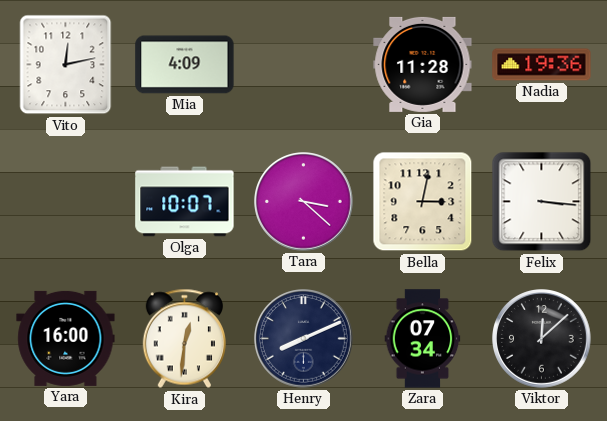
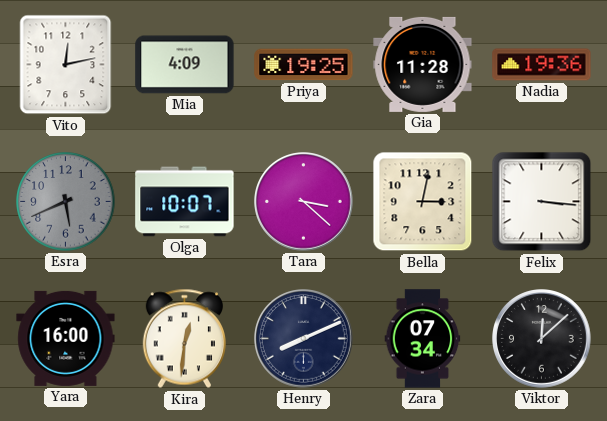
Priya: none -> 19:25
Esra: none -> 5:41
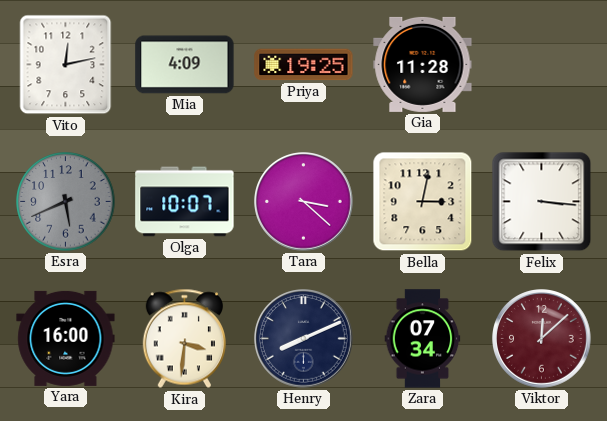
Nadia: 19:36 -> none
Kira: 12:31 -> 3:31
Viktor dial: black -> burgundy
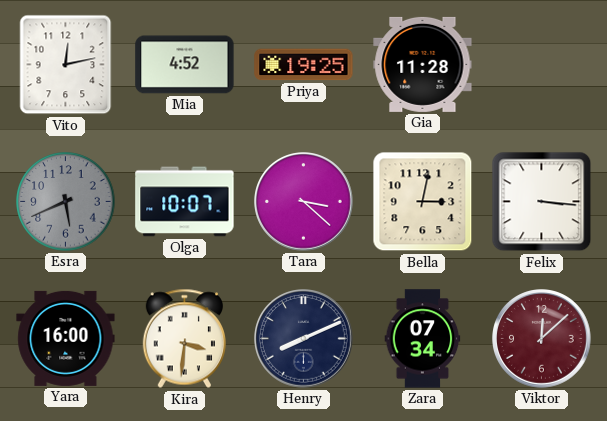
Mia: 4:09 -> 4:52
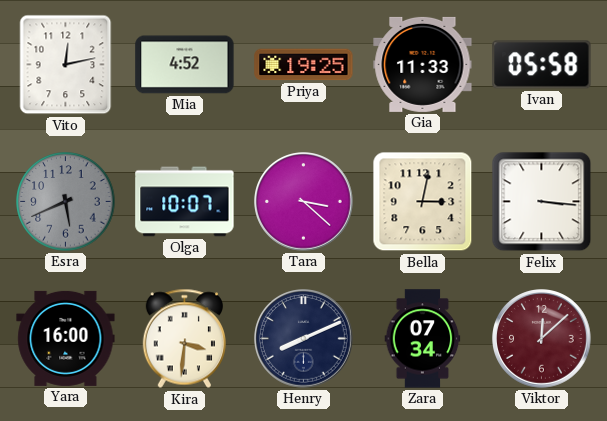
Gia: 11:28 -> 11:33
Ivan: none -> 05:58
